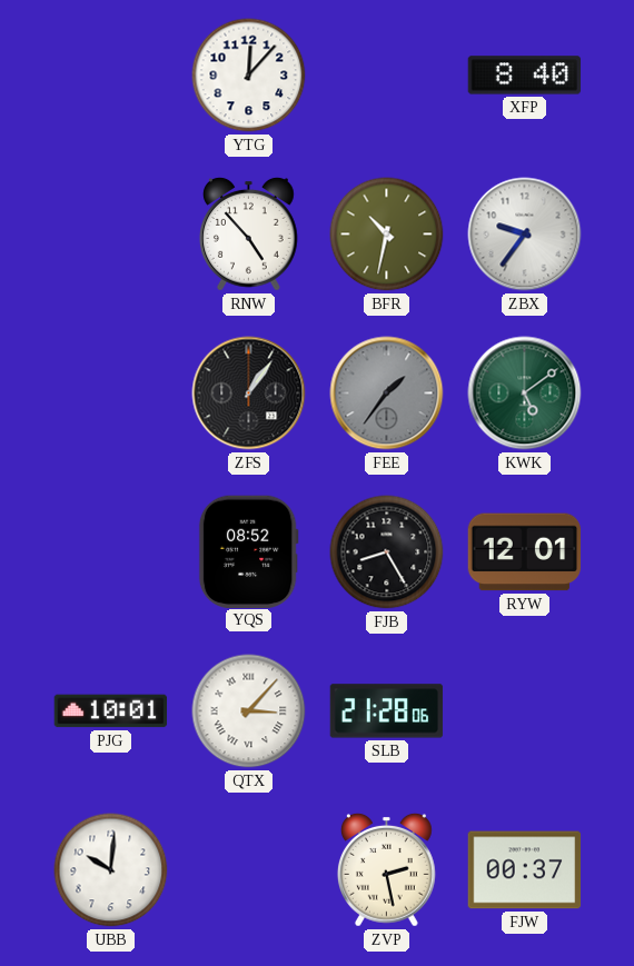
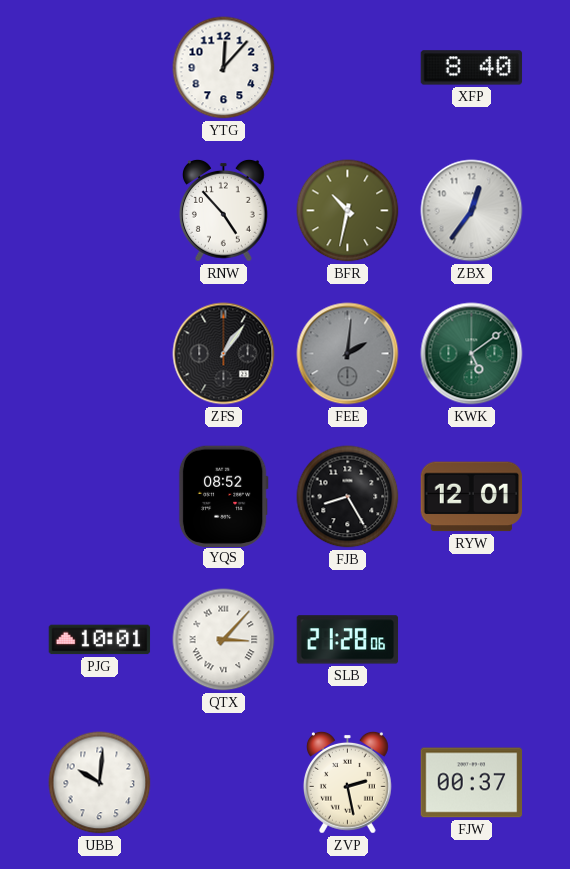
ZBX: 9:36 -> 12:36
FEE: 1:36 -> 2:01
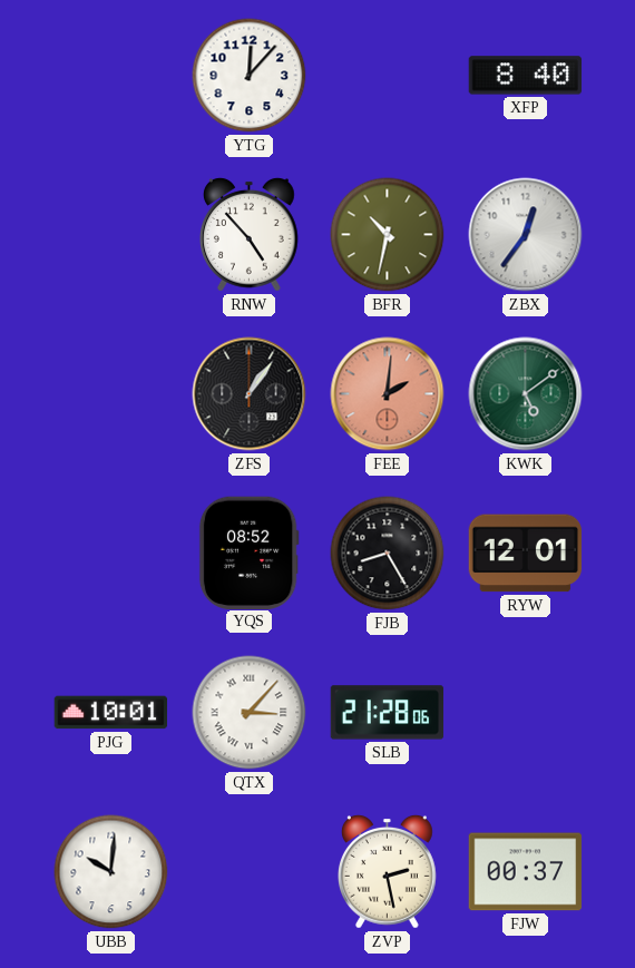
FEE dial: grey -> salmon
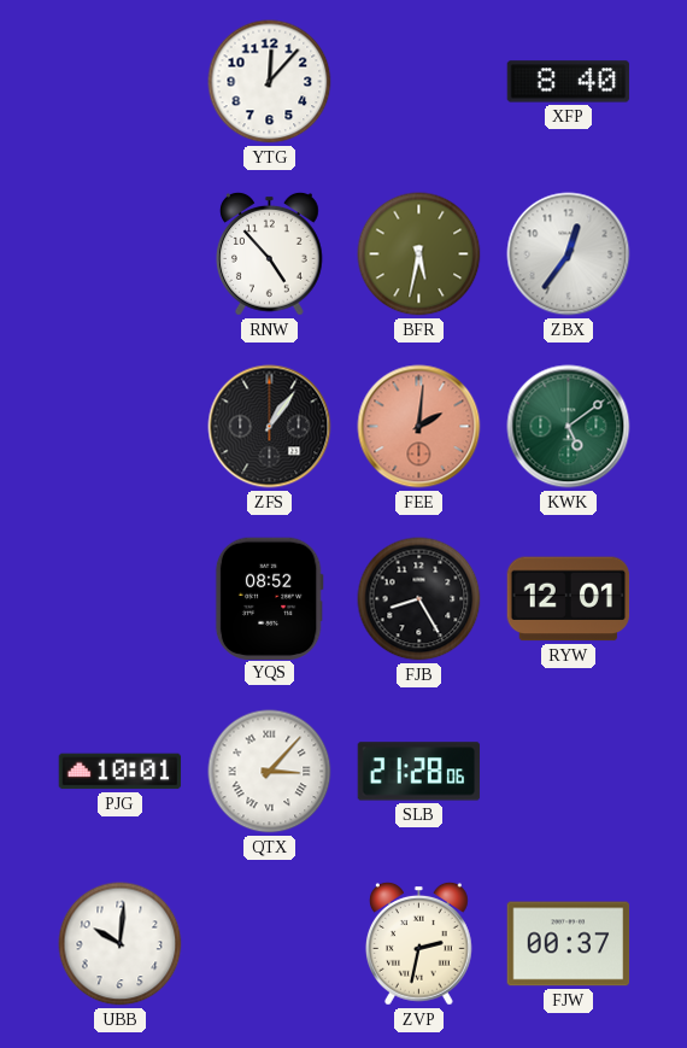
BFR: 10:32 -> 5:32
ZVP: 2:28 -> 2:32
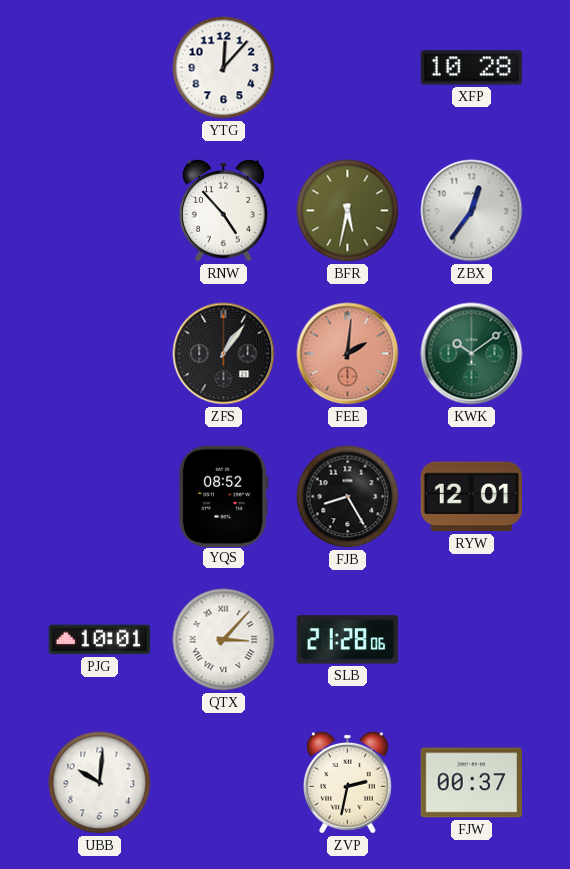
XFP: 8:40 -> 10:28
KWK: 5:09 -> 10:09
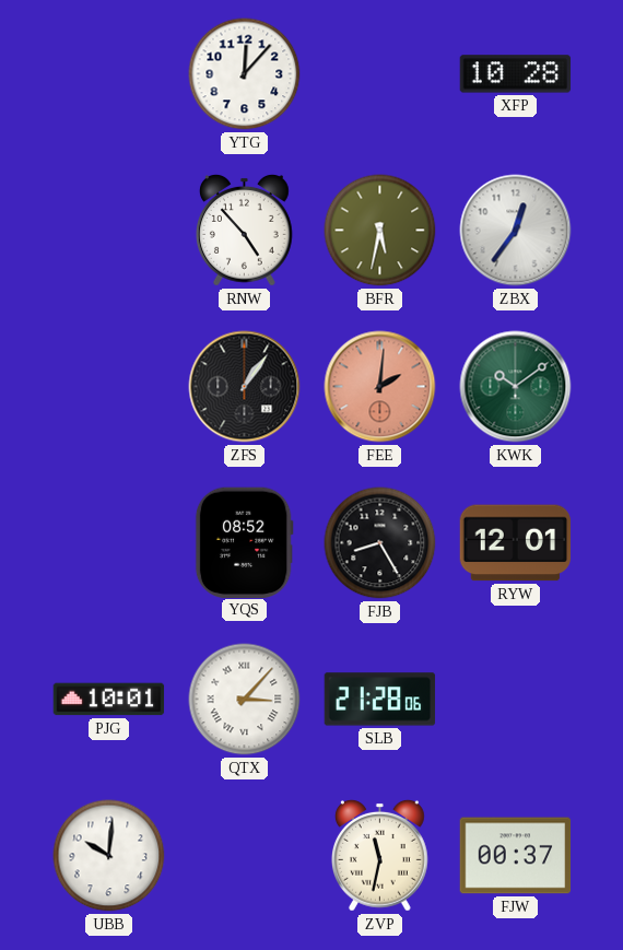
ZVP: 2:32 -> 11:32
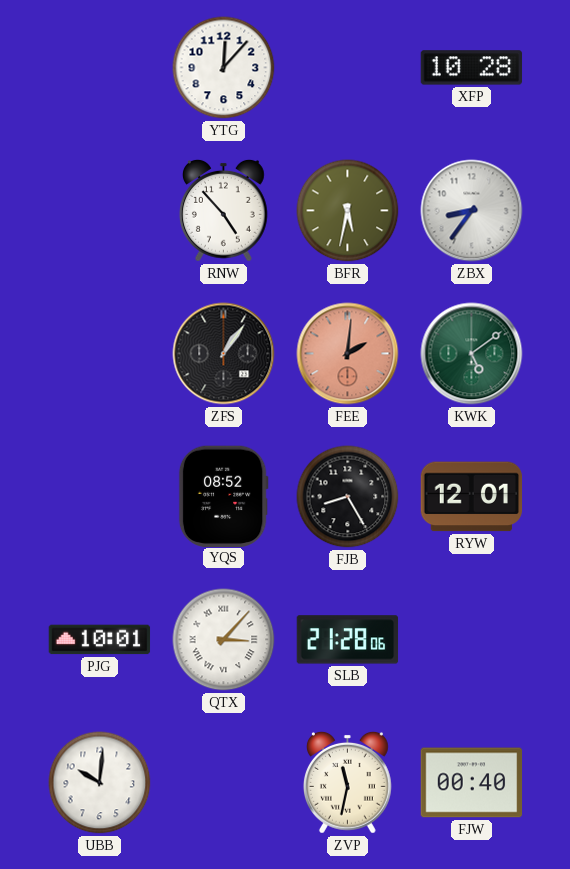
ZBX: 12:36 -> 8:36
KWK: 10:09 -> 5:09
FJW: 00:37 -> 00:40
